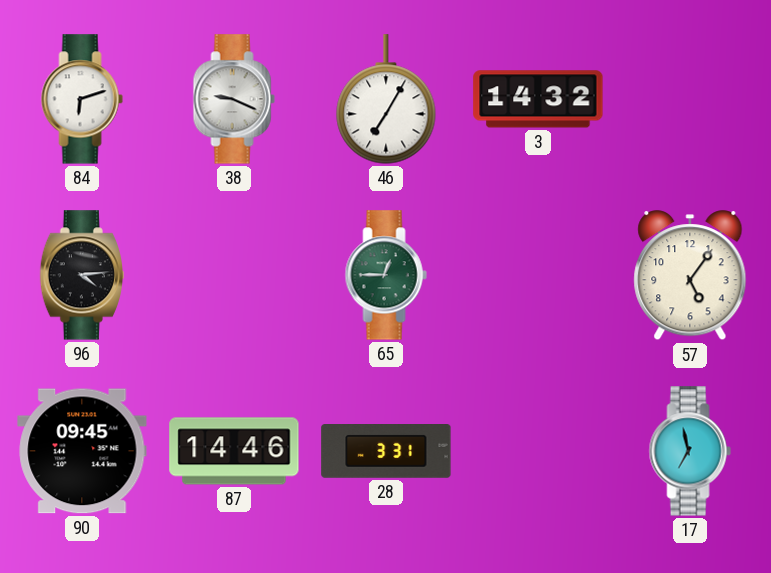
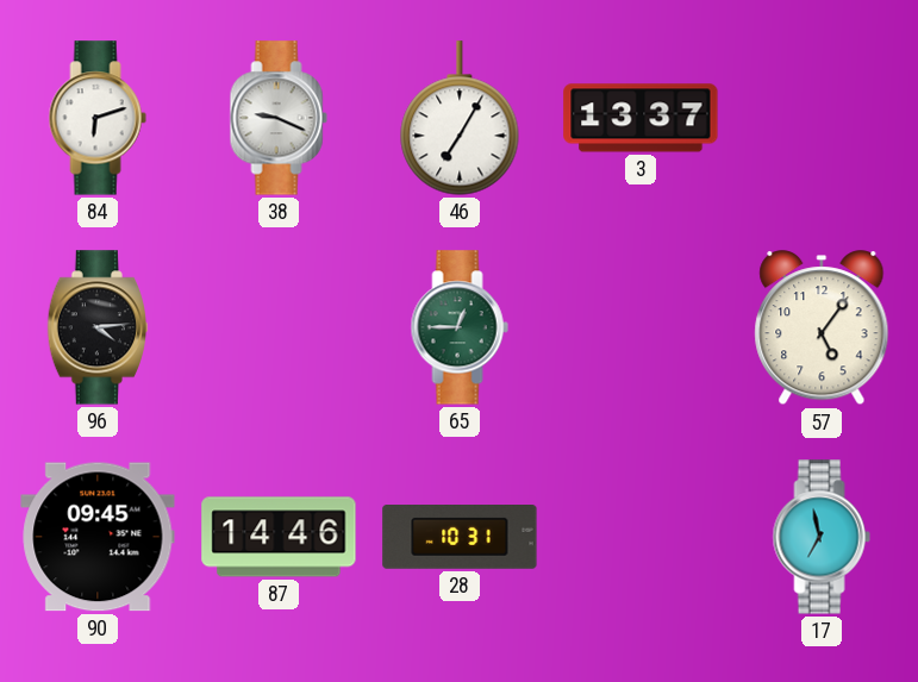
3: 14:32 -> 13:37
28: 3:31 -> 10:31
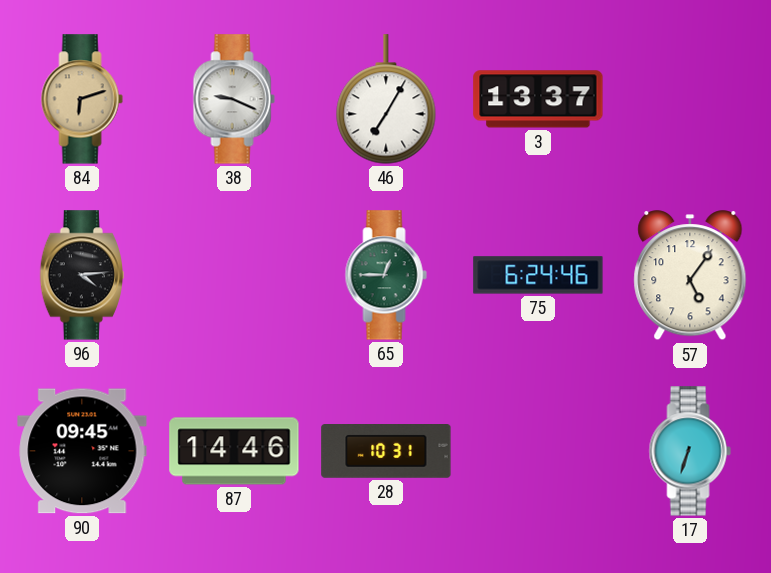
84 dial: white -> champagne
75: none -> 6:24
17: 6:58 -> 6:33
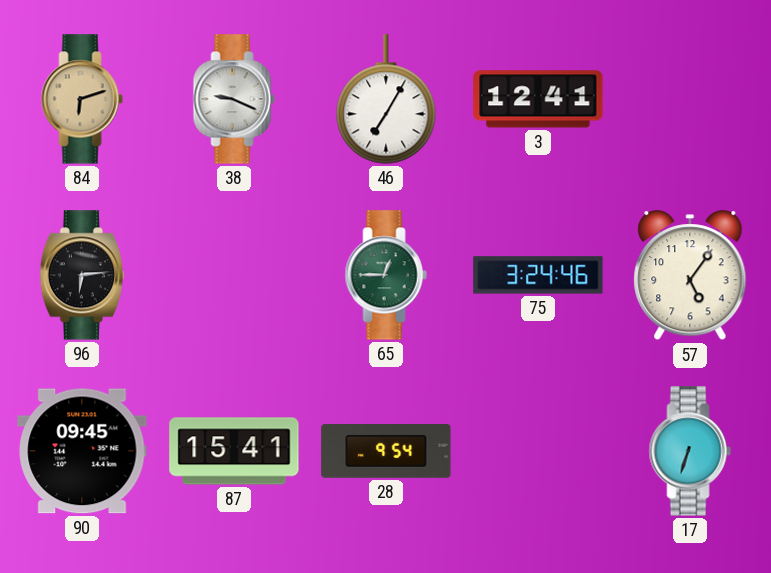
3: 13:37 -> 12:41
96: 4:14 -> 6:14
75: 6:24 -> 3:24
87: 14:46 -> 15:41
28: 10:31 -> 9:54
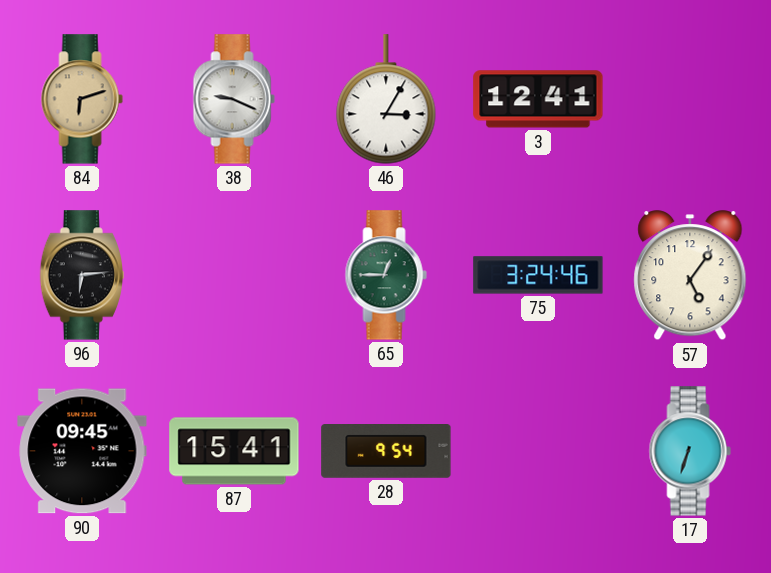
46: 7:05 -> 3:05
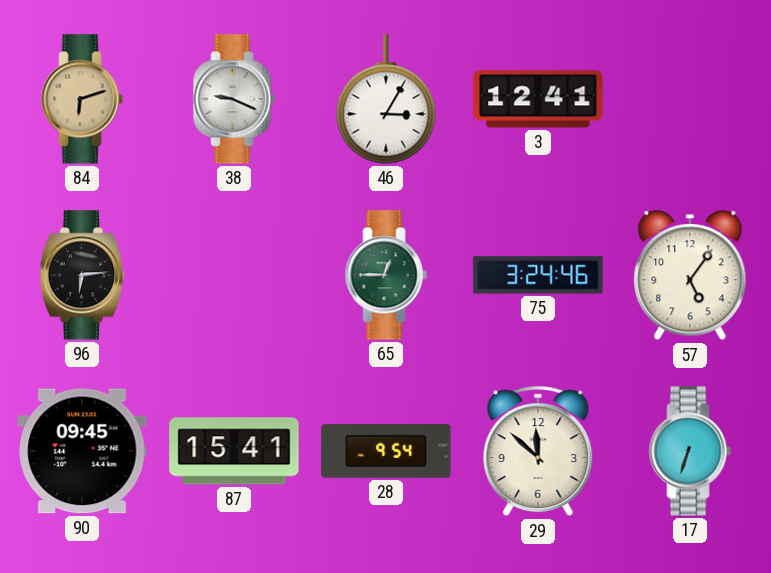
29: none -> 11:52
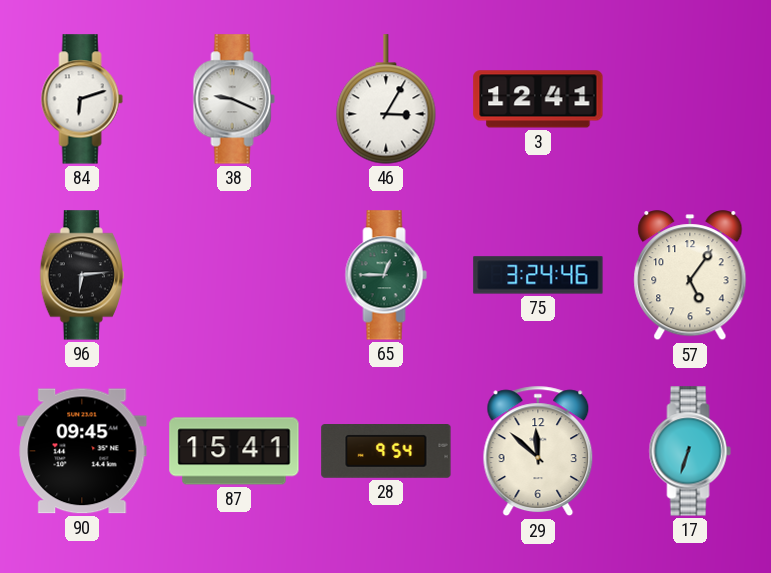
84 dial: champagne -> white
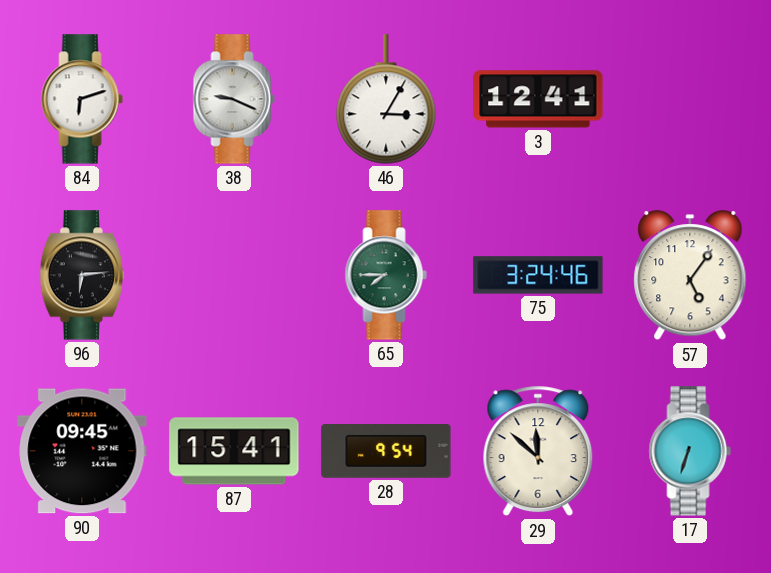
65: 12:45 -> 7:45
